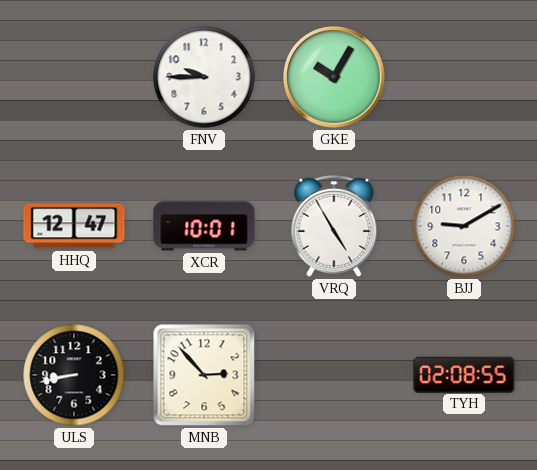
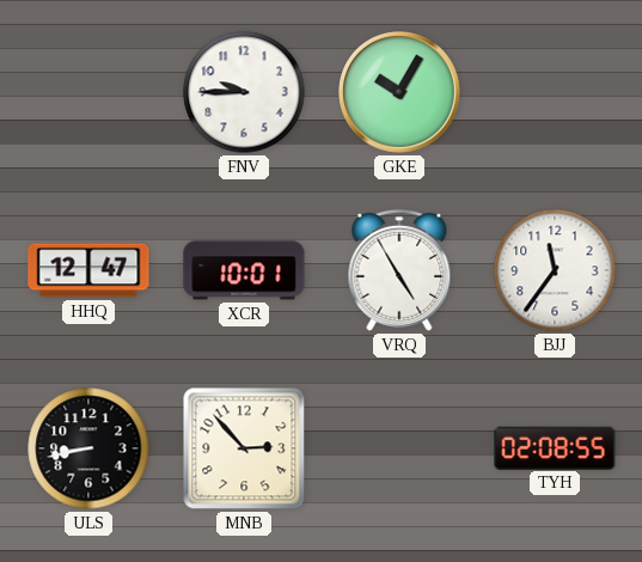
BJJ: 9:10 -> 11:36
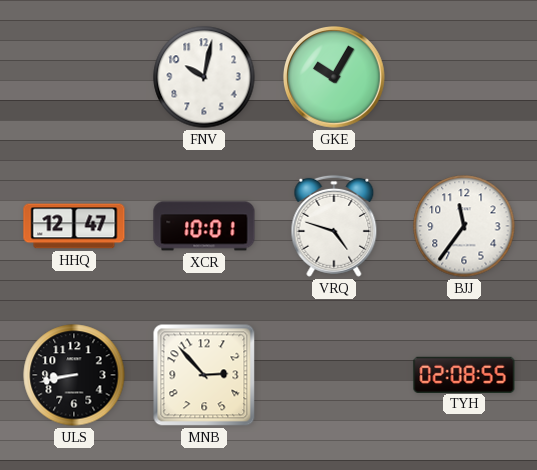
FNV: 9:45 -> 10:02
VRQ: 4:55 -> 4:48
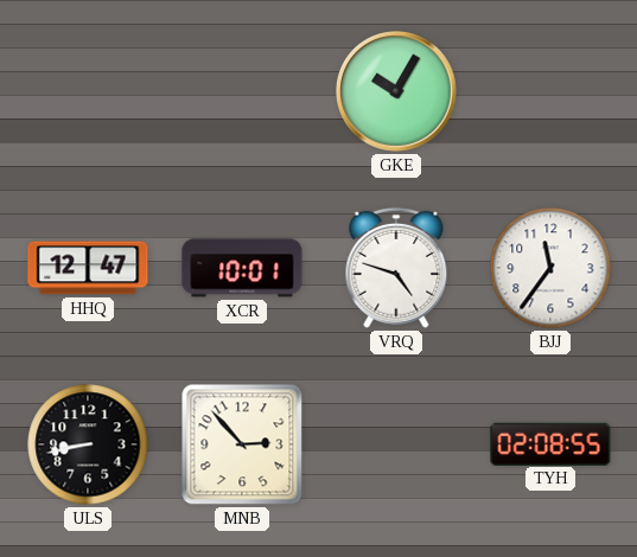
FNV: 10:02 -> none
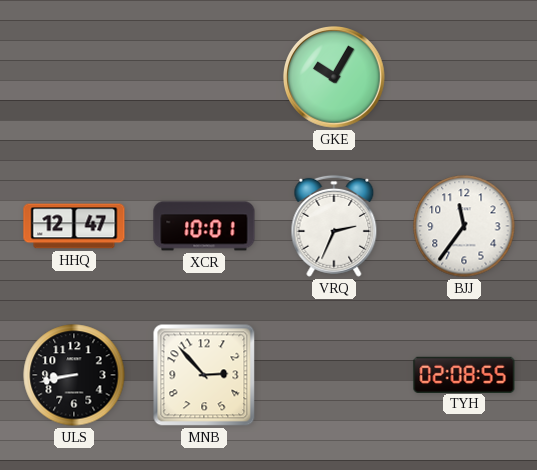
VRQ: 4:48 -> 2:34
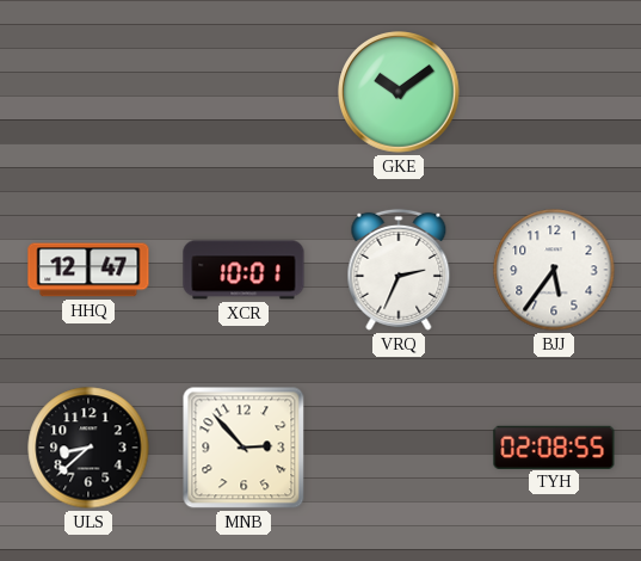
GKE: 10:05 -> 10:09
BJJ: 11:36 -> 5:36
ULS: 8:43 -> 8:38
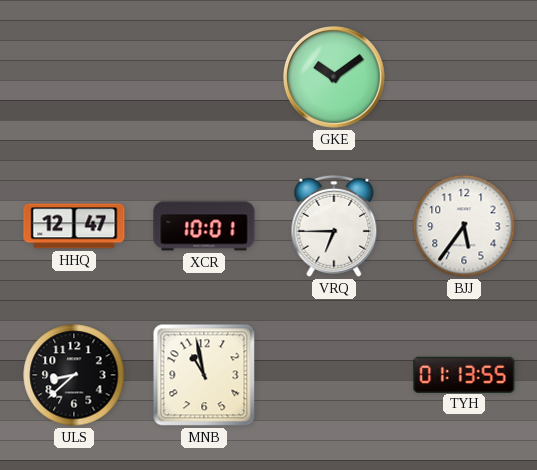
VRQ: 2:34 -> 6:45
MNB: 2:53 -> 10:58
TYH: 02:08 -> 01:13
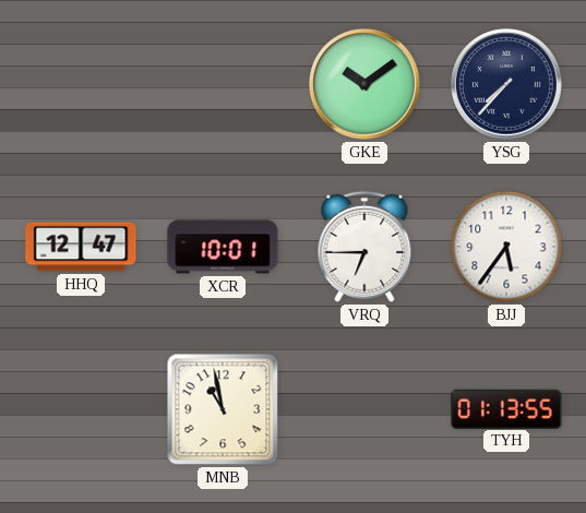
YSG: none -> 7:37
ULS: 8:38 -> none
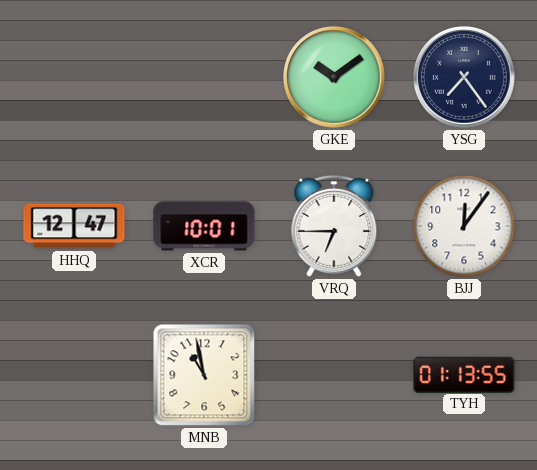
YSG: 7:37 -> 7:24
BJJ: 5:36 -> 12:06
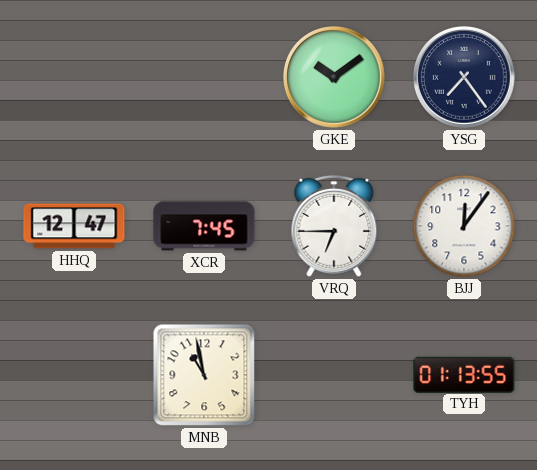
XCR: 10:01 -> 7:45
